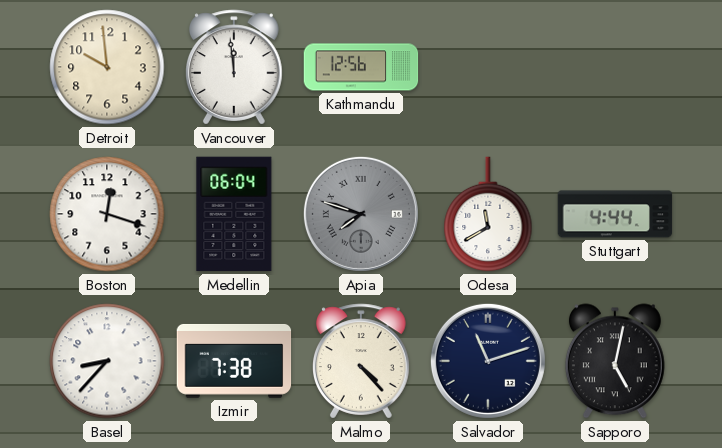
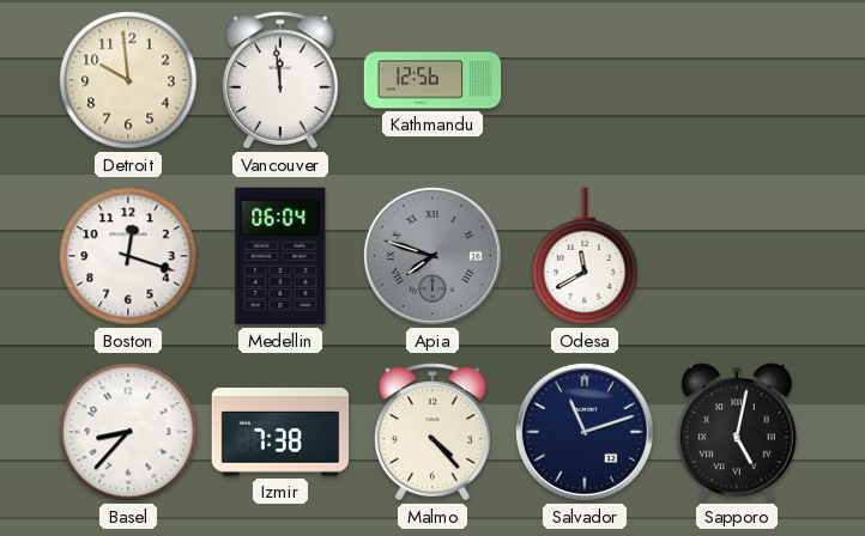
Stuttgart: 4:44 -> none
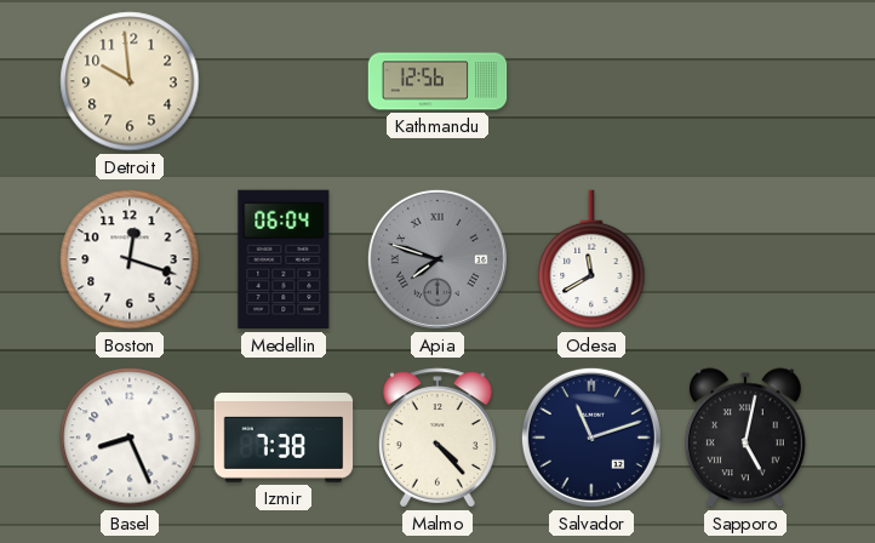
Vancouver: 11:59 -> none
Basel: 8:37 -> 8:26
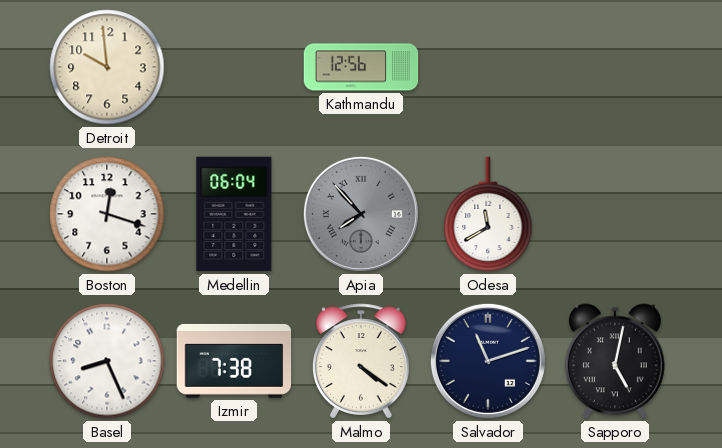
Apia: 7:48 -> 7:53
Malmo: 4:23 -> 4:21
